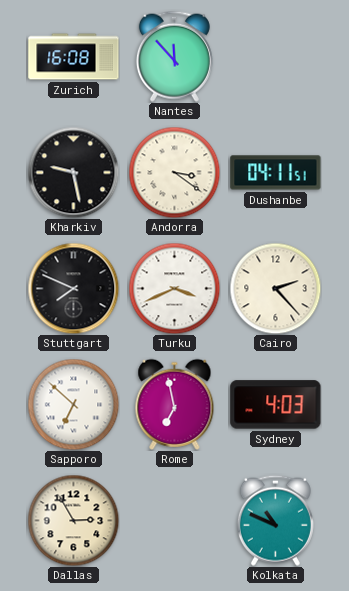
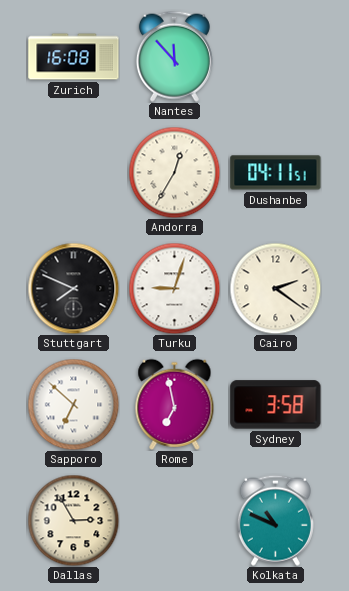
Kharkiv: 9:28 -> none
Andorra: 3:21 -> 12:35
Turku: 3:41 -> 9:03
Cairo: 2:23 -> 2:21
Sydney: 4:03 -> 3:58
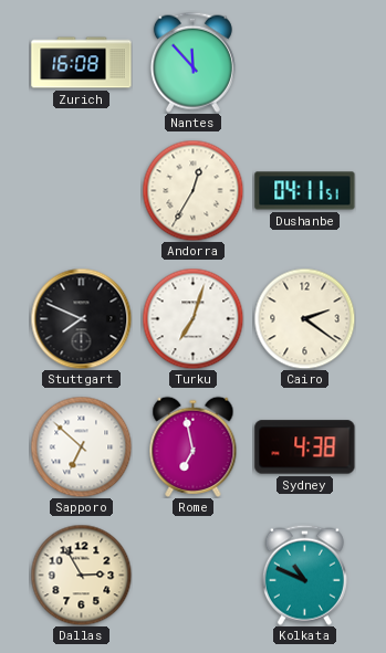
Turku: 9:03 -> 7:03
Sydney: 3:58 -> 4:38
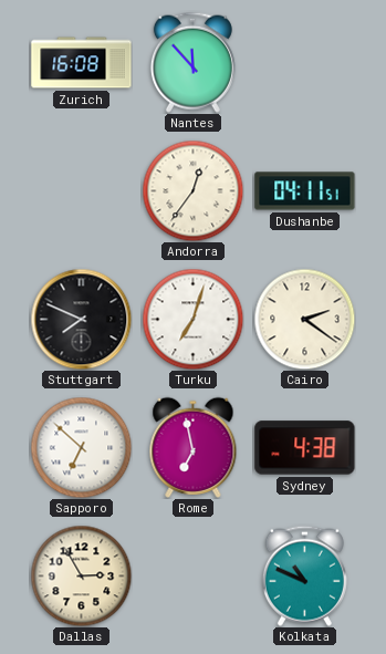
Andorra: 12:35 -> 12:36
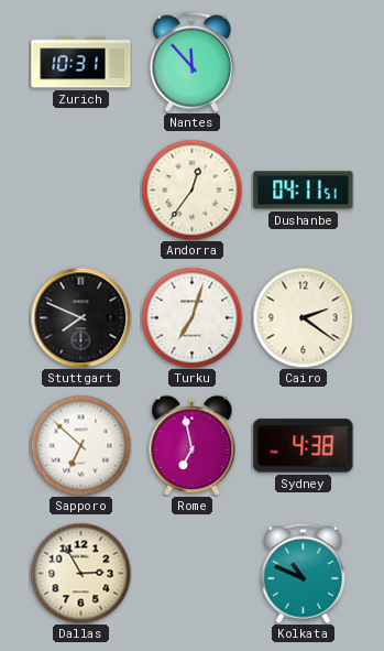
Zurich: 16:08 -> 10:31
